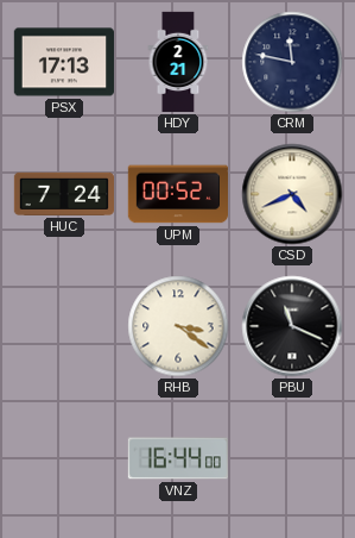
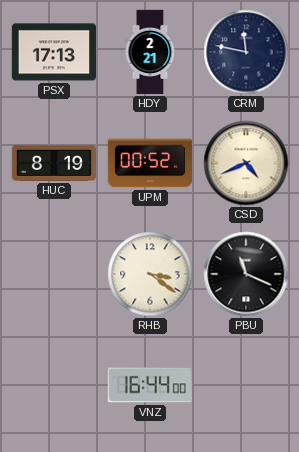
HUC: 7:24 -> 8:19
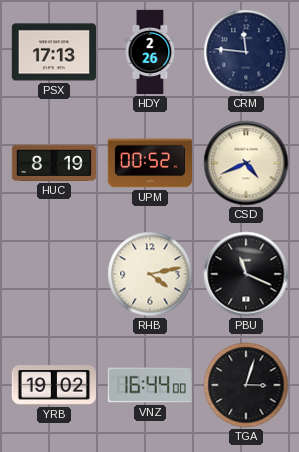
HDY: 2:21 -> 2:26
CRM: 11:47 -> 11:46
RHB: 3:21 -> 4:13
YRB: none -> 19:02
TGA: none -> 3:03
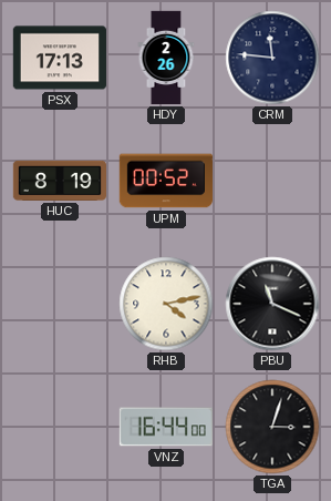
CSD: 4:41 -> none
YRB: 19:02 -> none
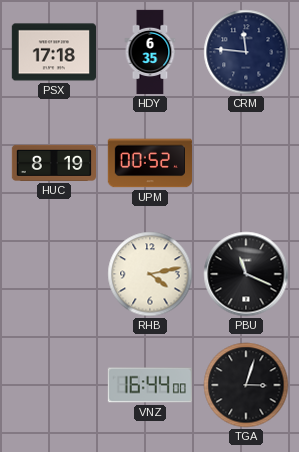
PSX: 17:13 -> 17:18
HDY: 2:26 -> 6:35
